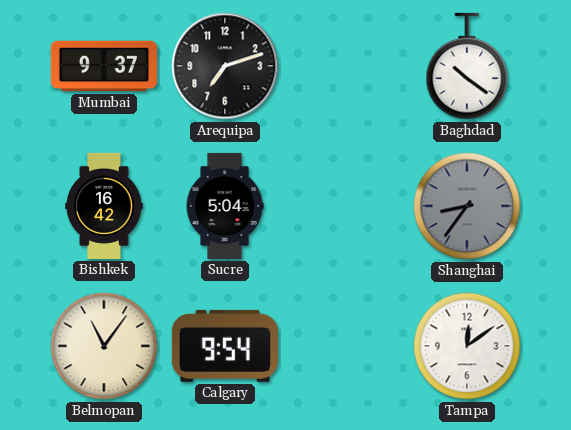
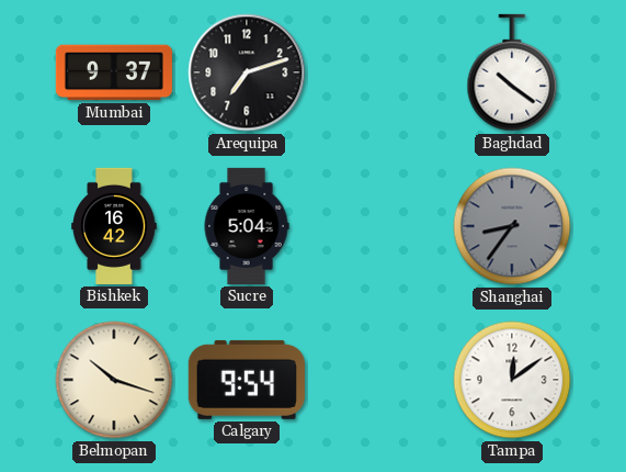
Belmopan: 11:06 -> 10:18
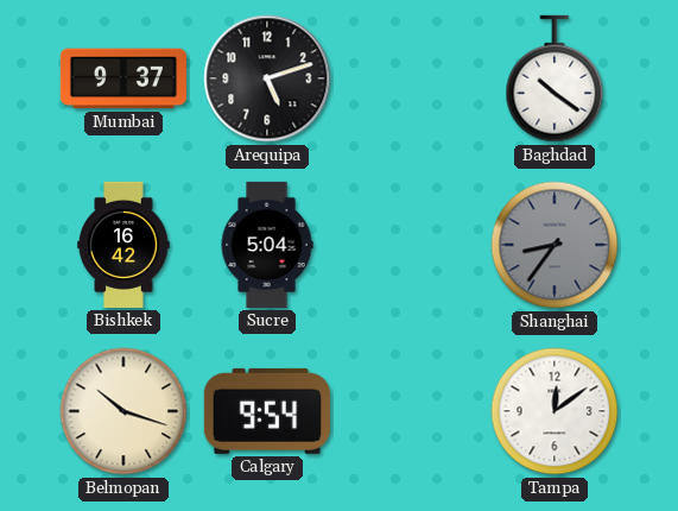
Arequipa: 7:12 -> 5:12
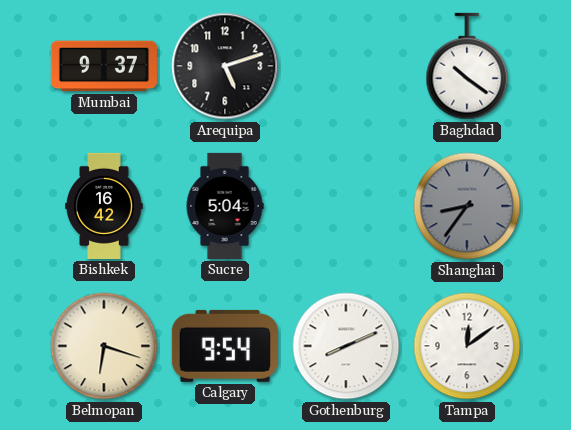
Belmopan: 10:18 -> 6:18
Gothenburg: none -> 8:11
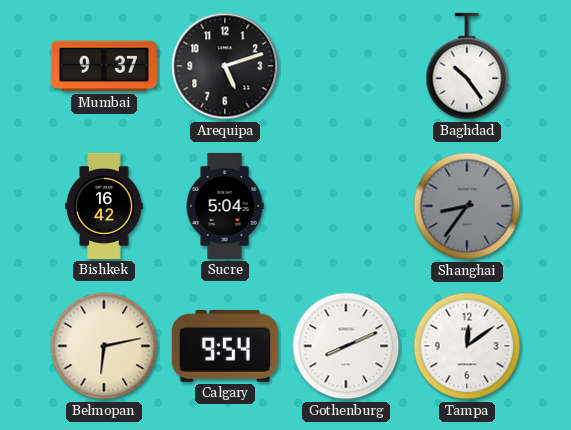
Baghdad: 10:21 -> 10:24
Belmopan: 6:18 -> 6:13
